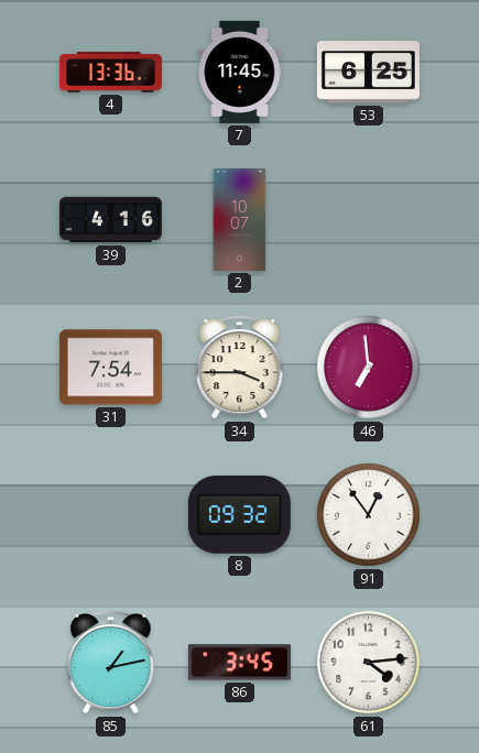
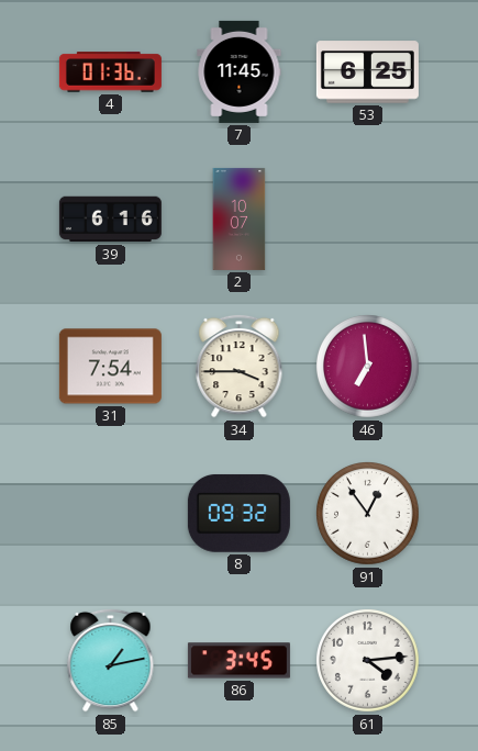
4: 13:36 -> 01:36
39: 4:16 -> 6:16
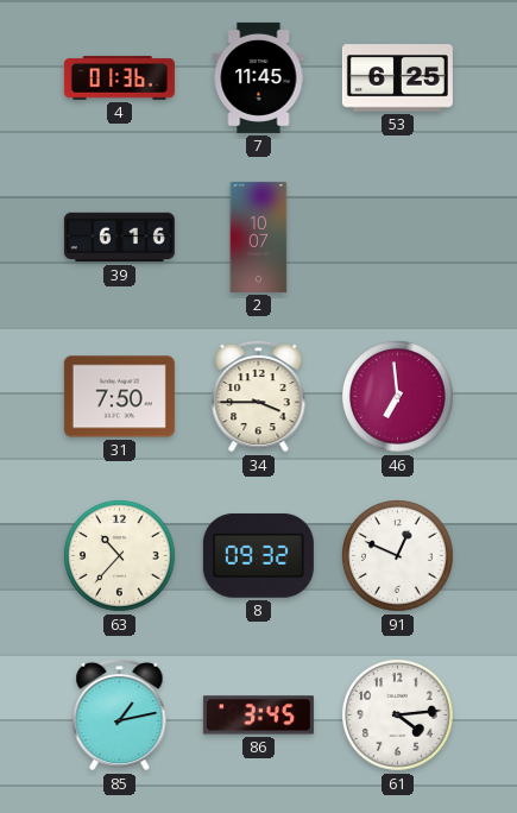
31: 7:54 -> 7:50
63: none -> 10:37
91: 12:54 -> 12:49
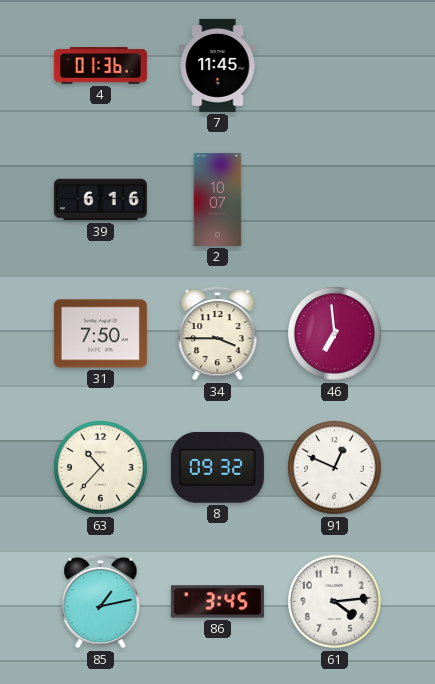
53: 6:25 -> none
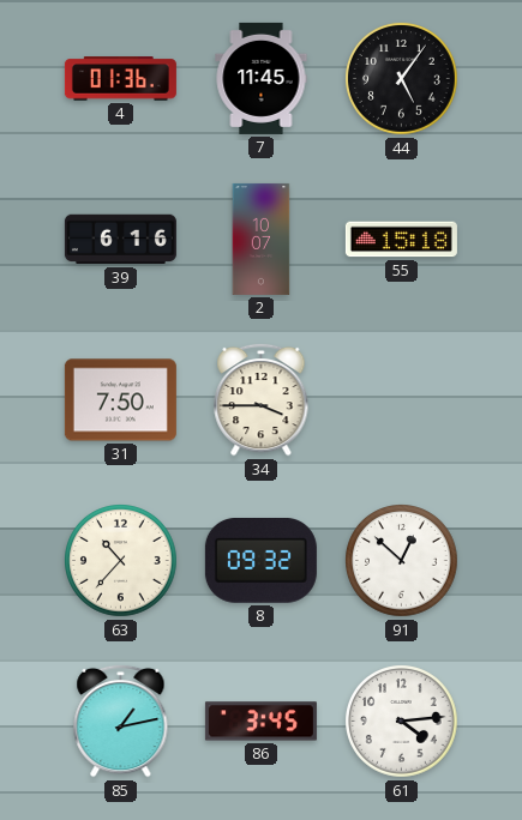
44: none -> 5:06
55: none -> 15:18
46: 6:59 -> none
91: 12:49 -> 12:52
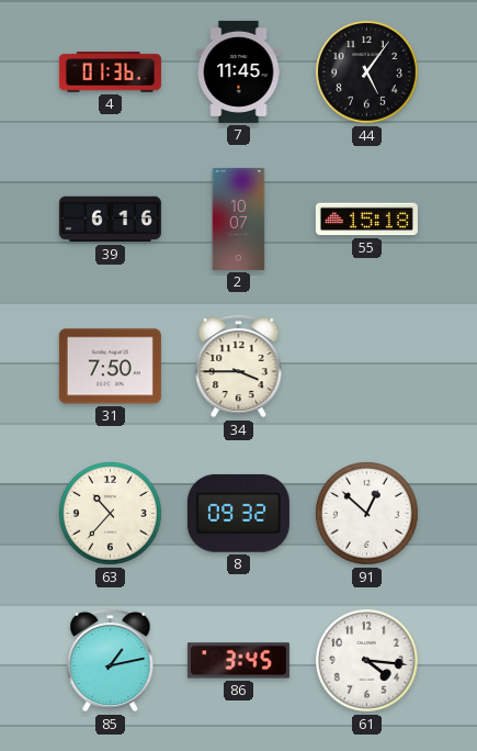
61: 4:14 -> 4:16
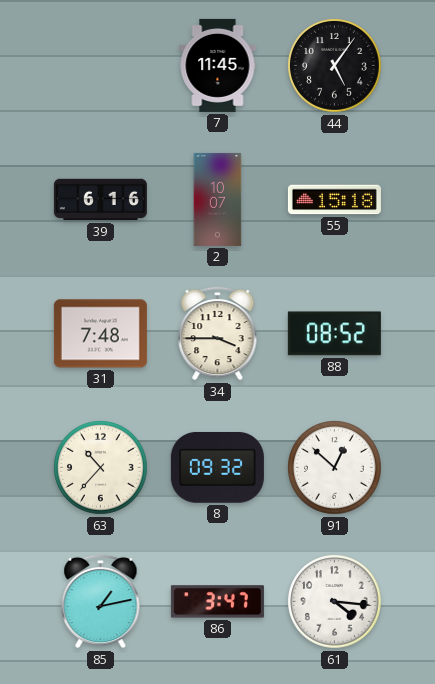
4: 01:36 -> none
31: 7:50 -> 7:48
88: none -> 08:52
86: 3:45 -> 3:47
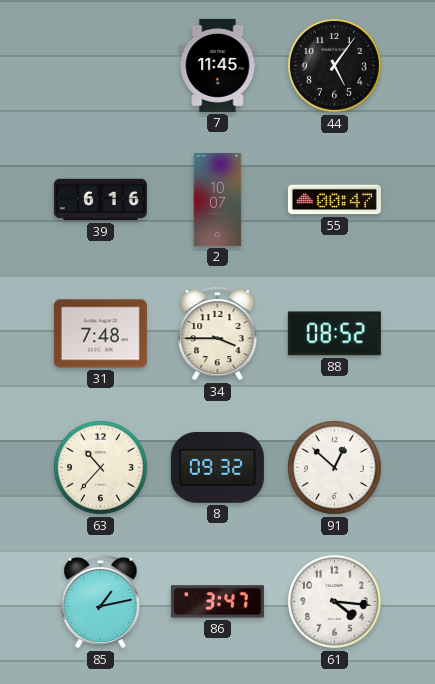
55: 15:18 -> 00:47
